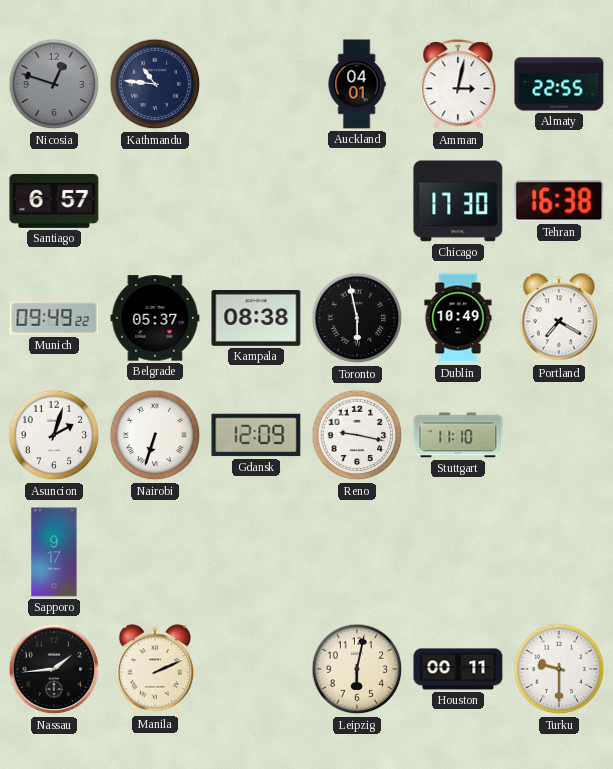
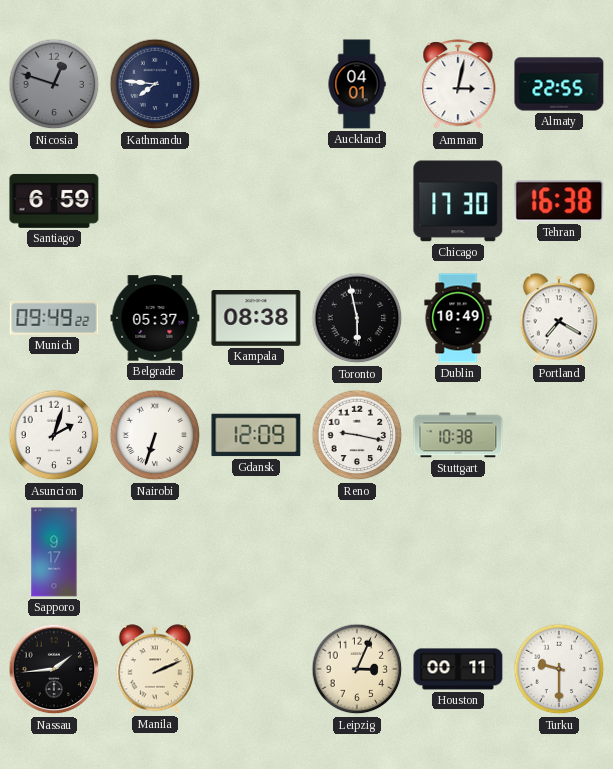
Kathmandu: 10:46 -> 7:46
Santiago: 6:57 -> 6:59
Stuttgart: 11:10 -> 10:38
Leipzig: 6:02 -> 3:04
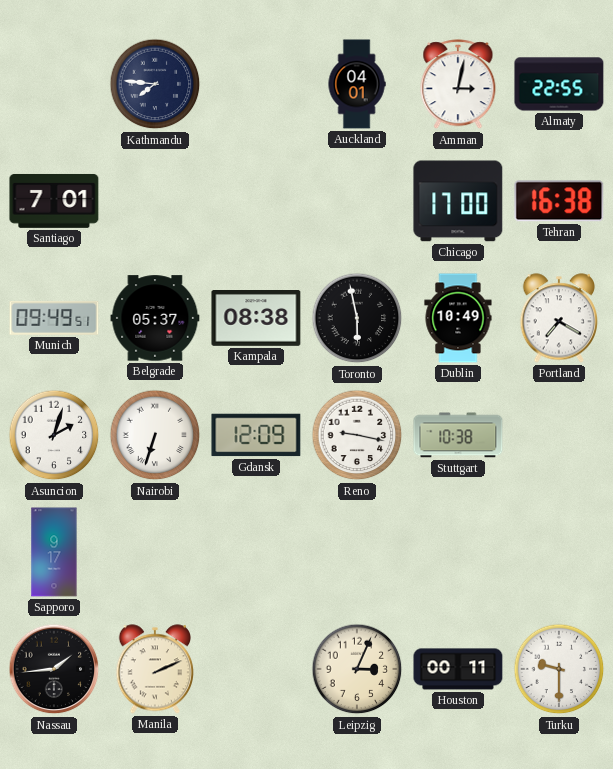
Nicosia: 12:48 -> none
Santiago: 6:59 -> 7:01
Chicago: 17:30 -> 17:00
Munich: 09:49:22 -> 09:49:51
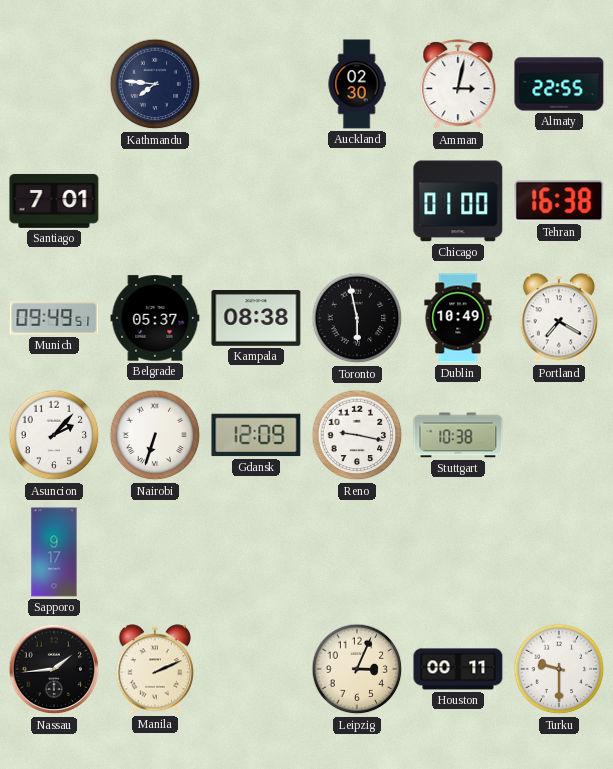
Auckland: 04:01 -> 02:30
Chicago: 17:00 -> 01:00
Asuncion: 2:03 -> 2:07
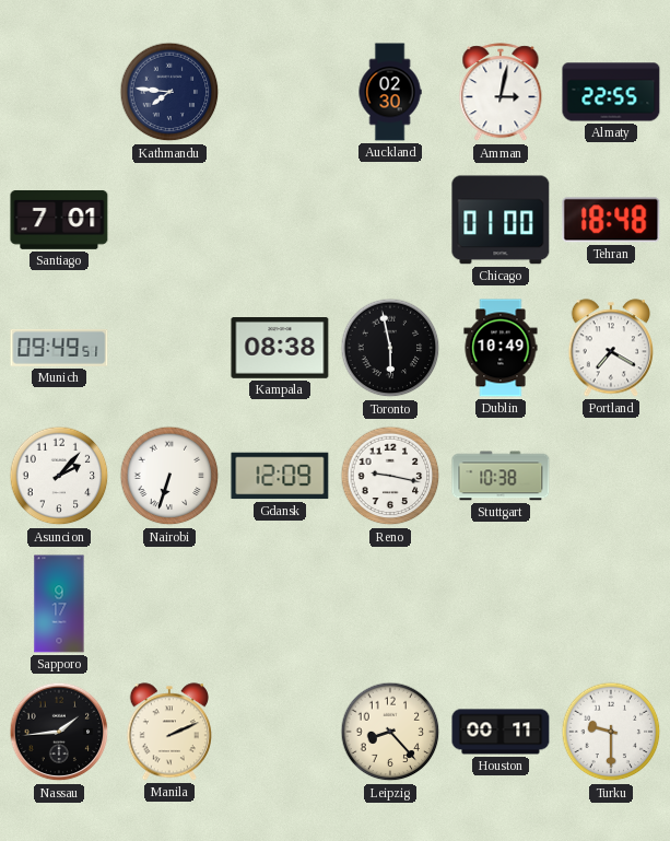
Tehran: 16:38 -> 18:48
Belgrade: 05:37 -> none
Leipzig: 3:04 -> 8:23
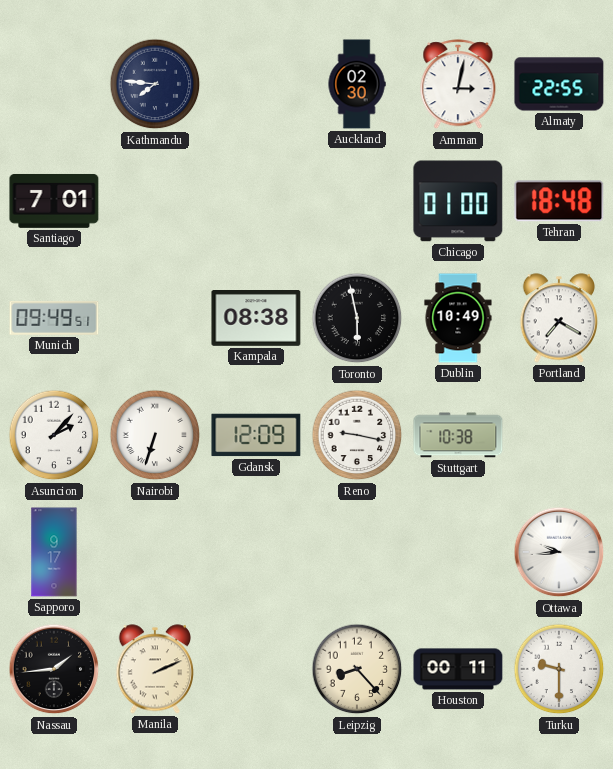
Ottawa: none -> 9:44
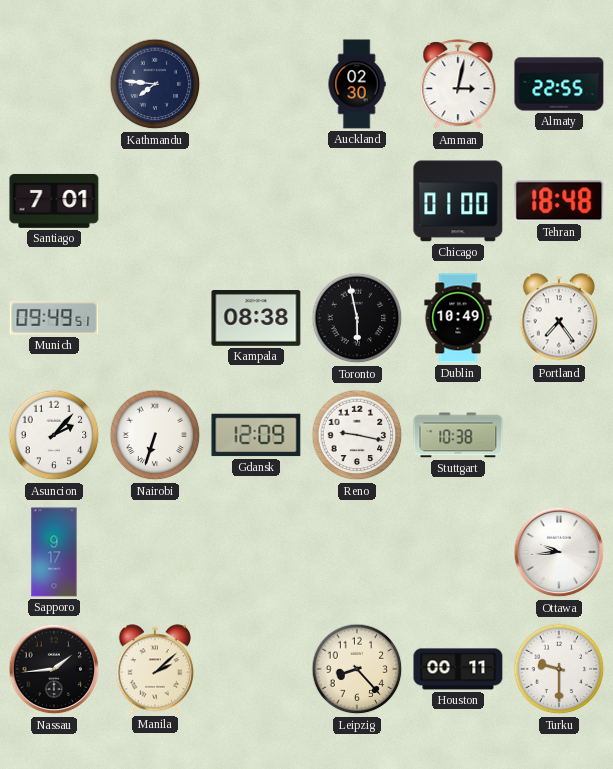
Portland: 7:20 -> 7:24
Manila: 2:11 -> 2:08
